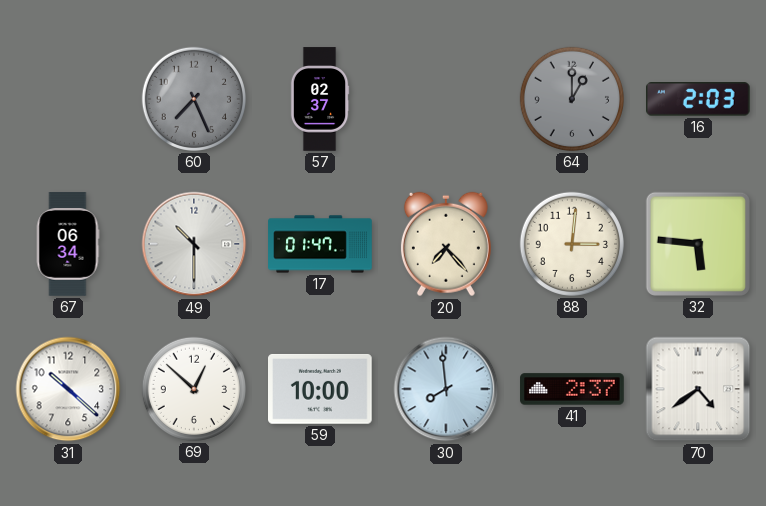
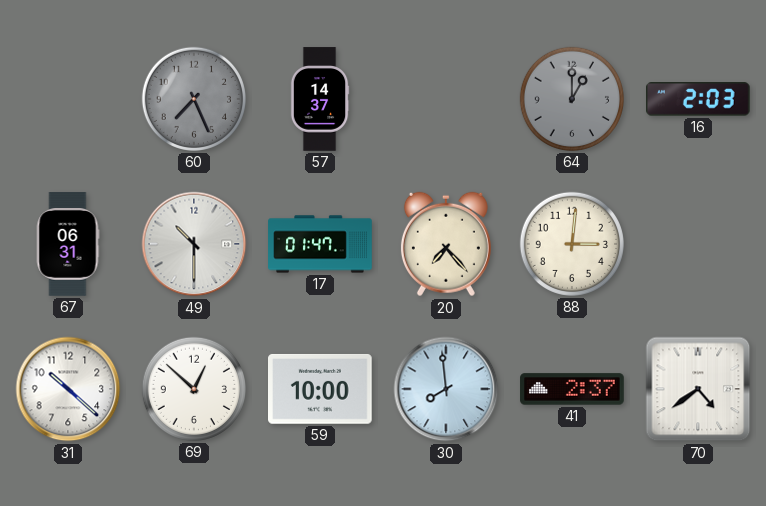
57: 02:37 -> 14:37
67: 06:34 -> 06:31
32: 5:46 -> none
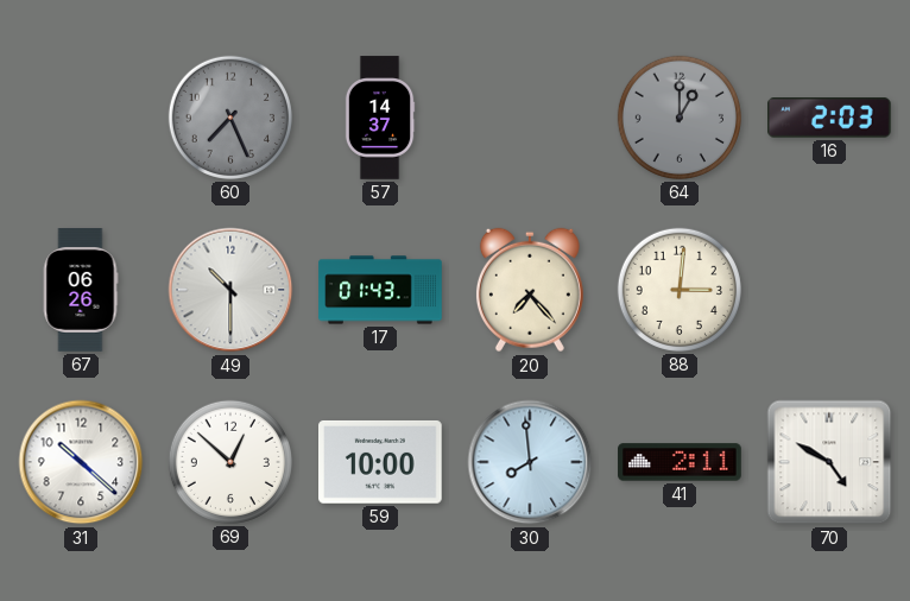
67: 06:31 -> 06:26
17: 01:47 -> 01:43
41: 2:37 -> 2:11
70: 4:39 -> 4:50
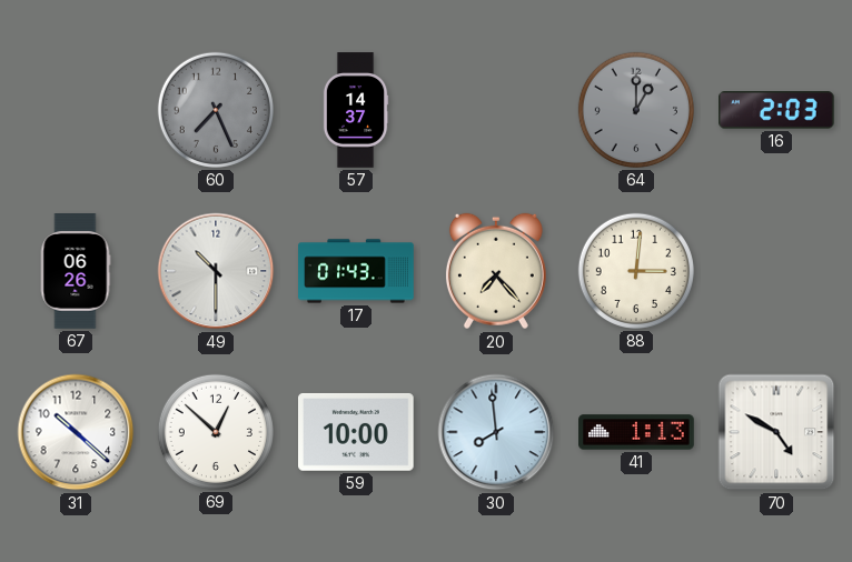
41: 2:11 -> 1:13
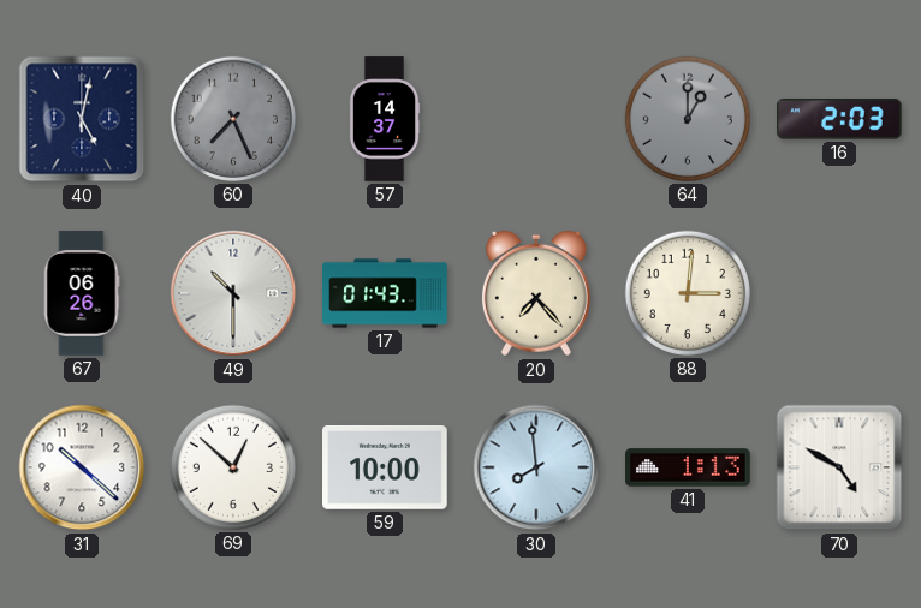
40: none -> 5:02
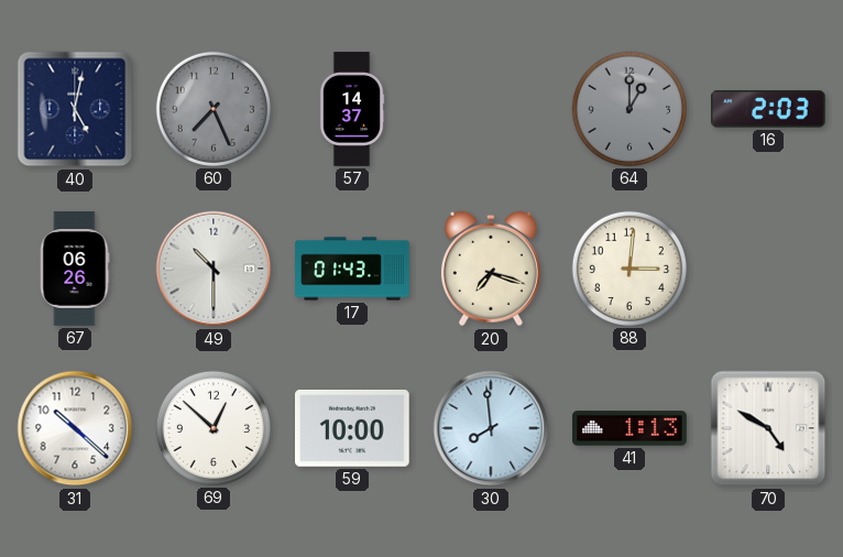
20: 7:23 -> 7:18
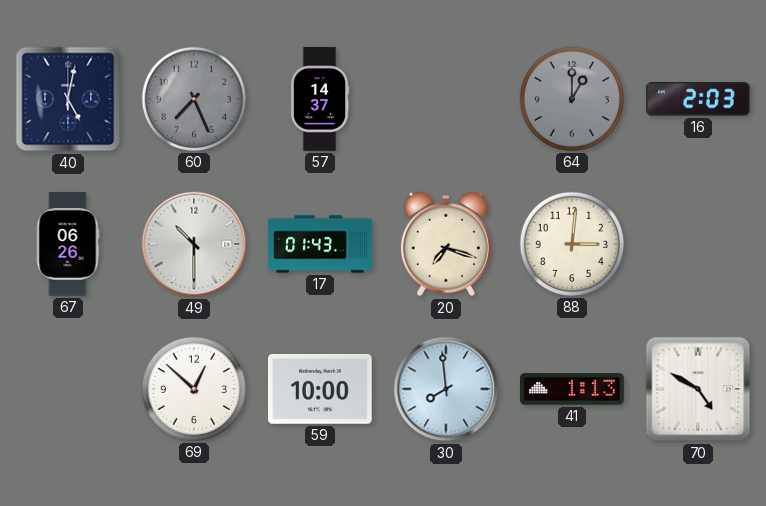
31: 10:22 -> none
